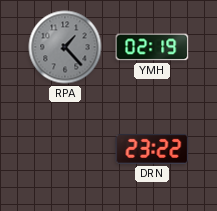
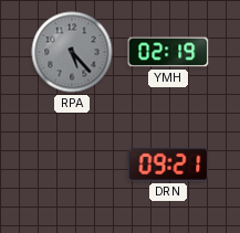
RPA: 1:23 -> 5:23
DRN: 23:22 -> 09:21
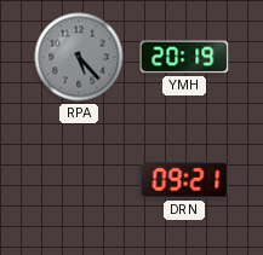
YMH: 02:19 -> 20:19
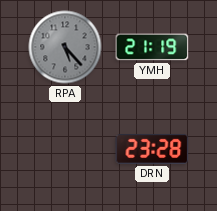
YMH: 20:19 -> 21:19
DRN: 09:21 -> 23:28
